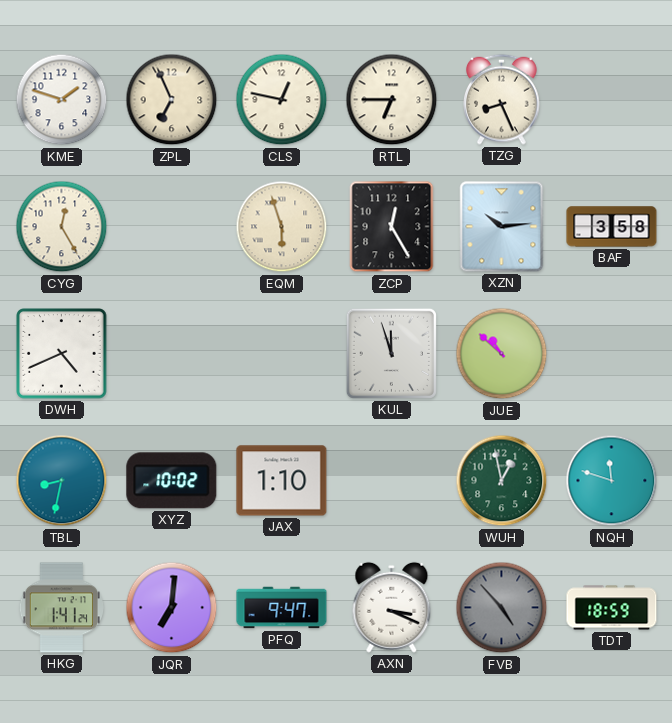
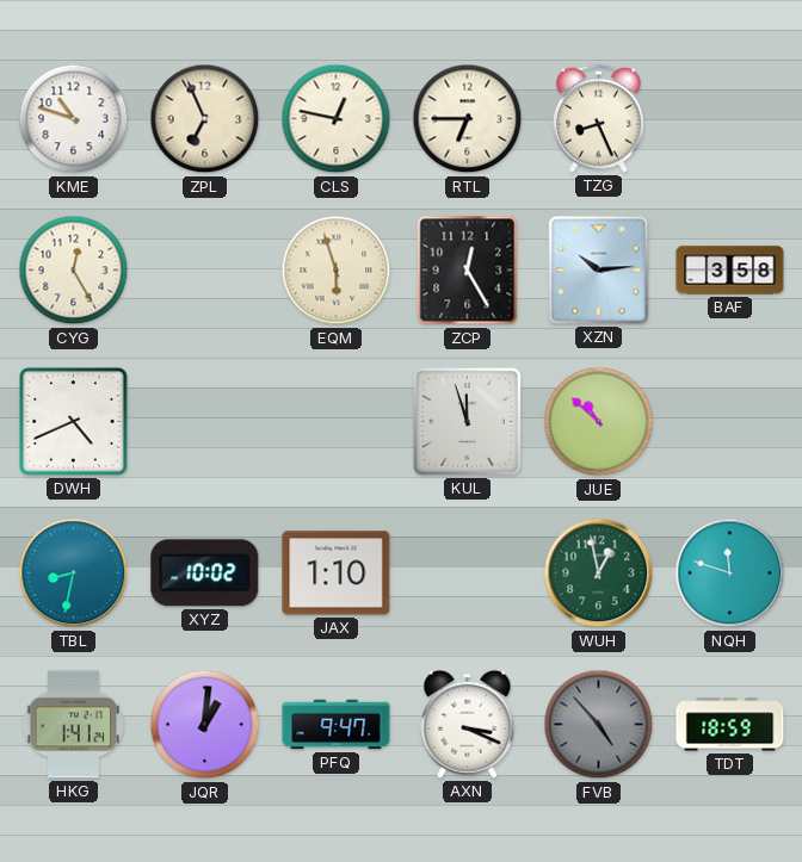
KME: 1:48 -> 10:48
JQR: 7:01 -> 1:01
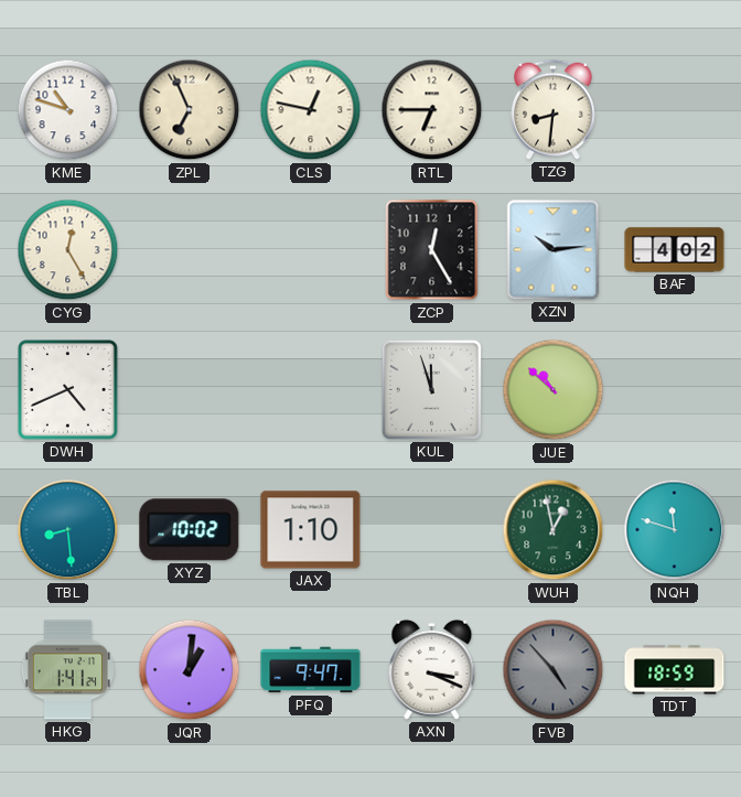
TZG: 8:26 -> 8:31
EQM: 5:57 -> none
BAF: 3:58 -> 4:02
TBL: 8:32 -> 8:29
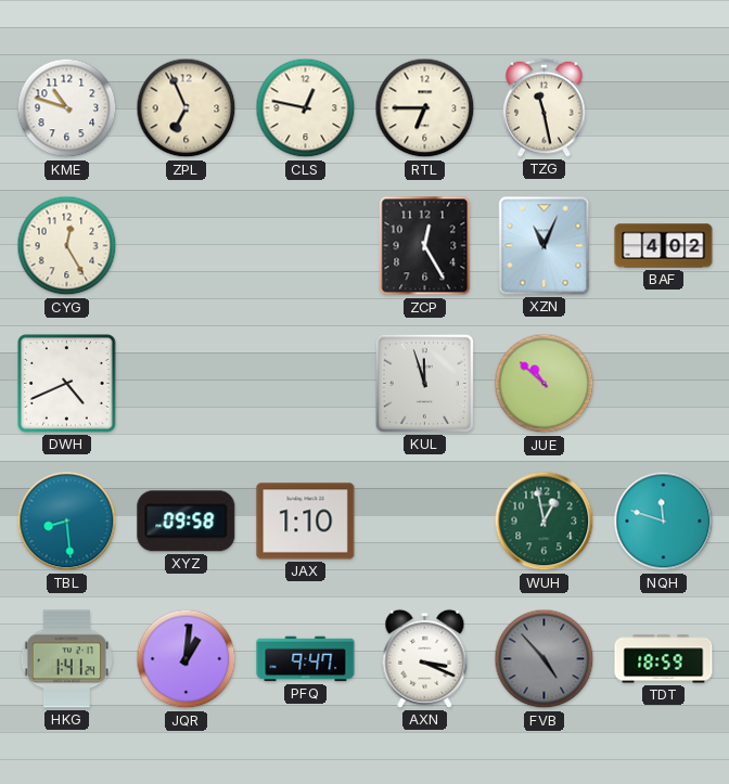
TZG: 8:31 -> 11:28
XZN: 10:14 -> 11:04
XYZ: 10:02 -> 09:58
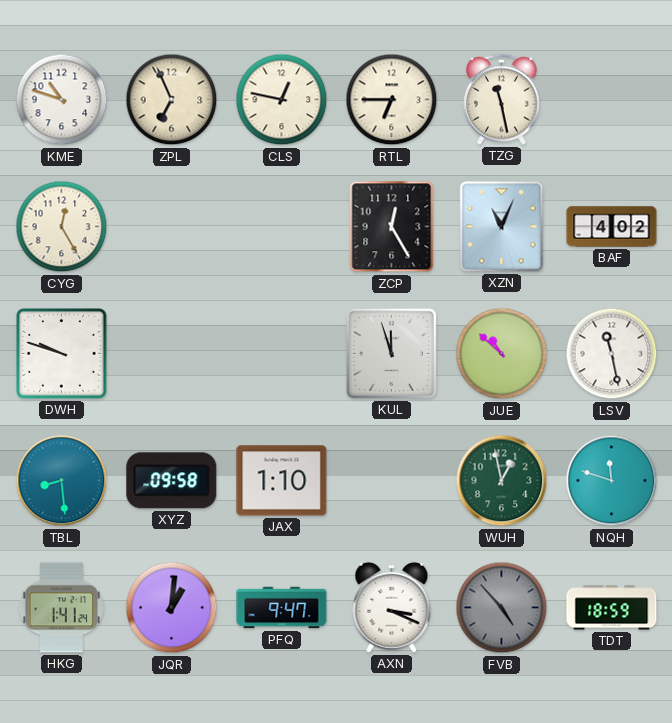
DWH: 4:41 -> 9:48
LSV: none -> 11:28
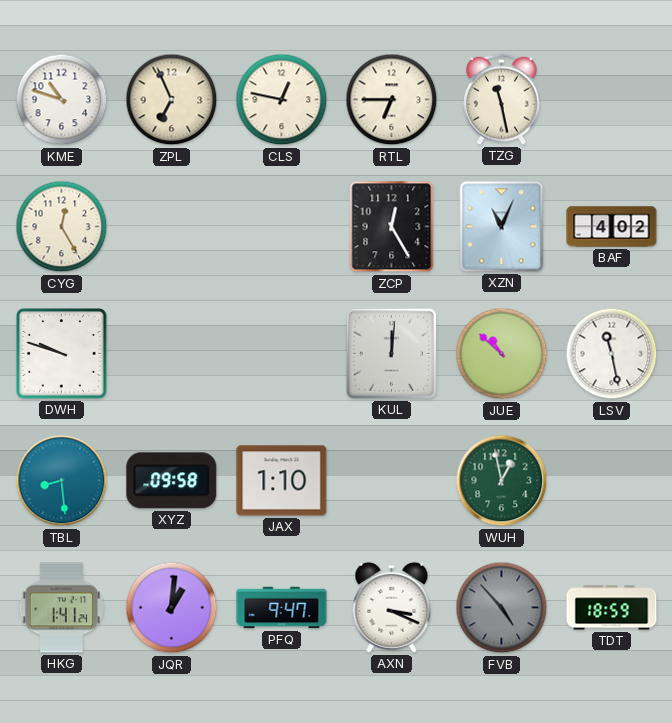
KUL: 11:57 -> 12:01
NQH: 11:48 -> none
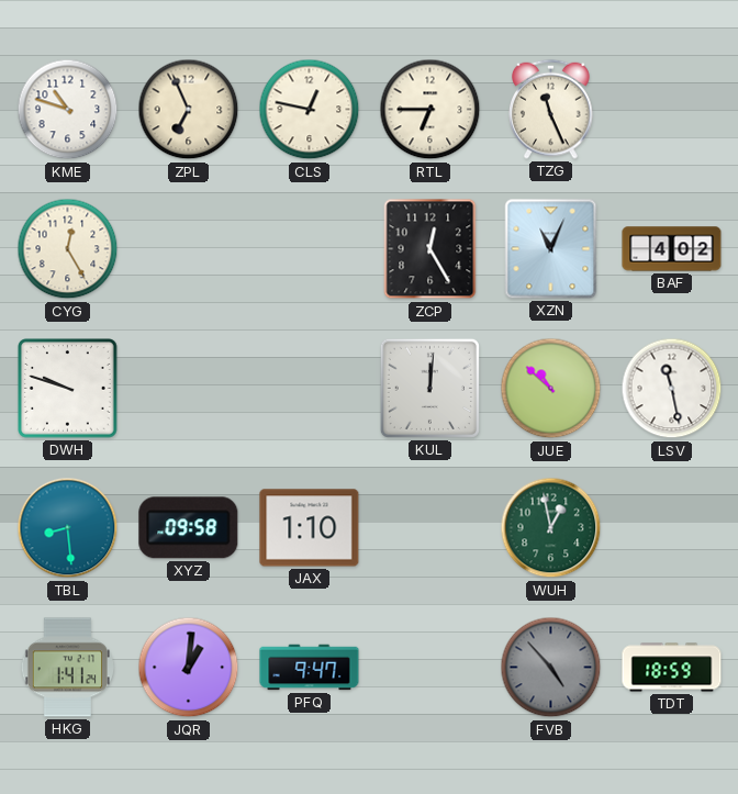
TZG: 11:28 -> 11:26
AXN: 3:19 -> none
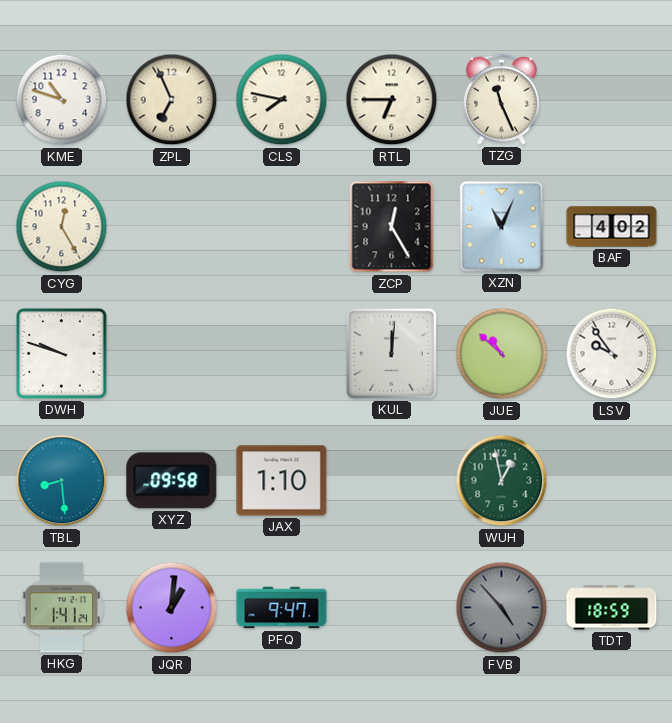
CLS: 12:47 -> 7:47
LSV: 11:28 -> 9:54
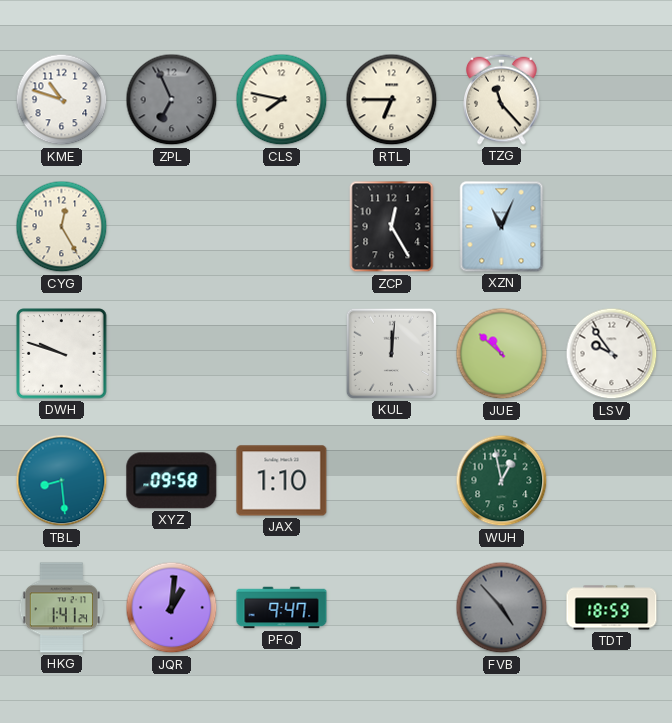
ZPL dial: cream -> grey
TZG: 11:26 -> 11:23
BAF: 4:02 -> none
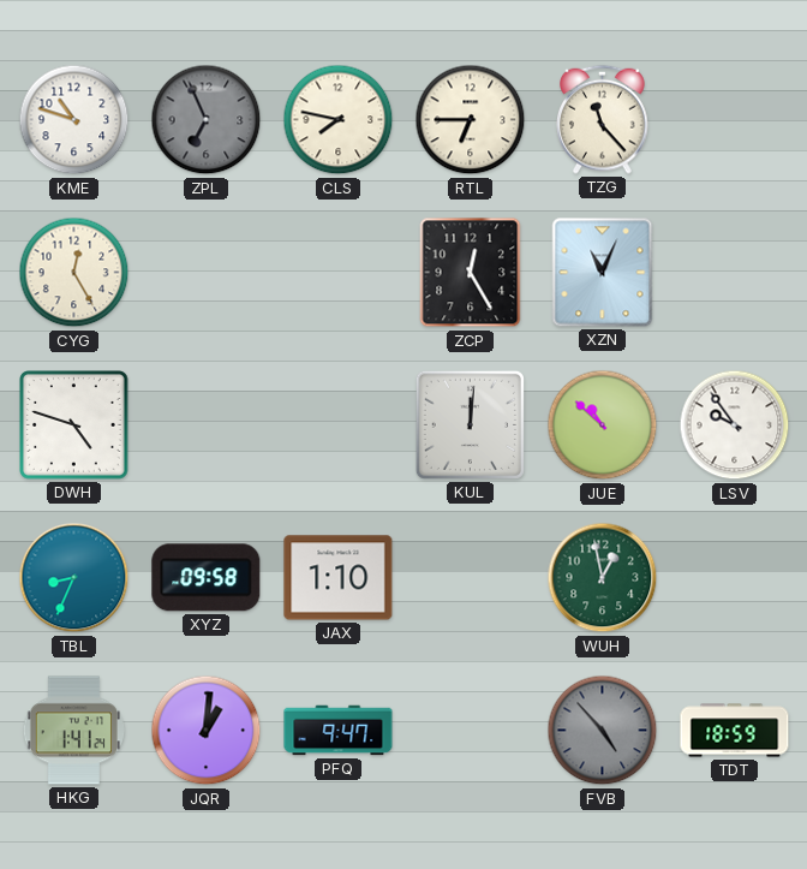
DWH: 9:48 -> 4:48
TBL: 8:29 -> 8:34
